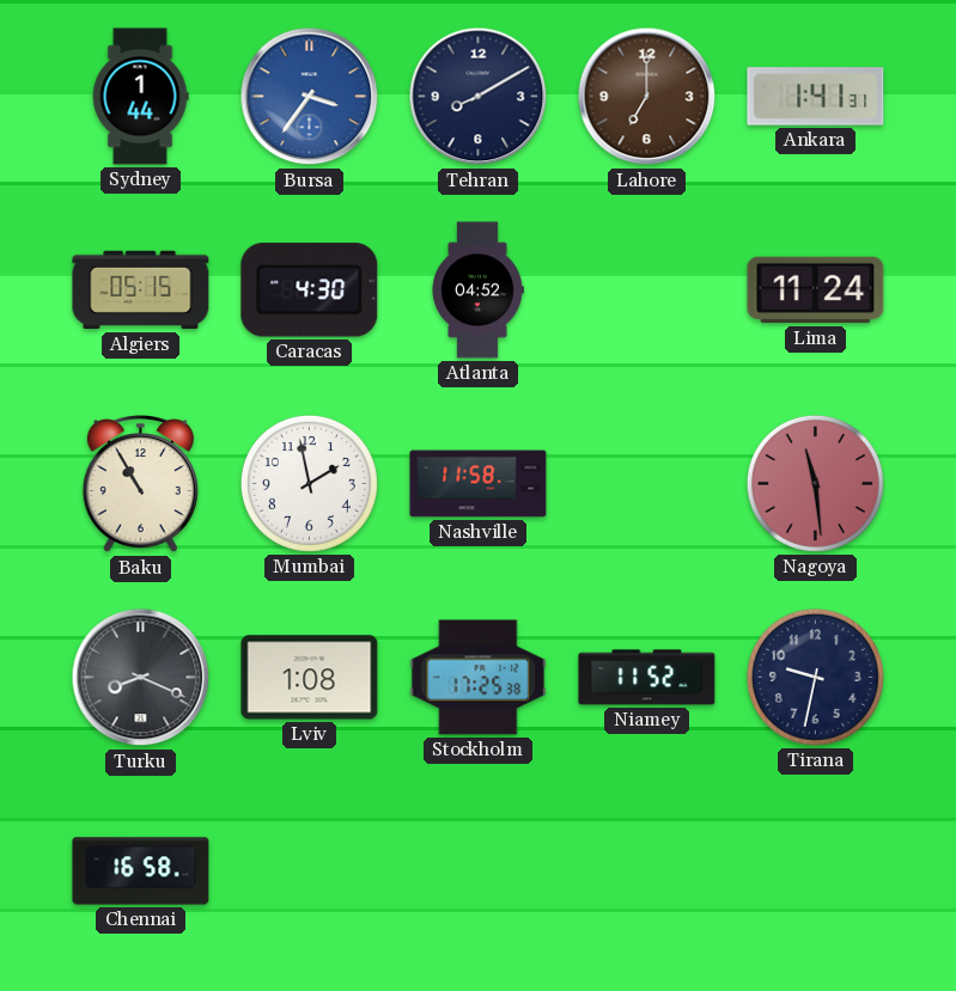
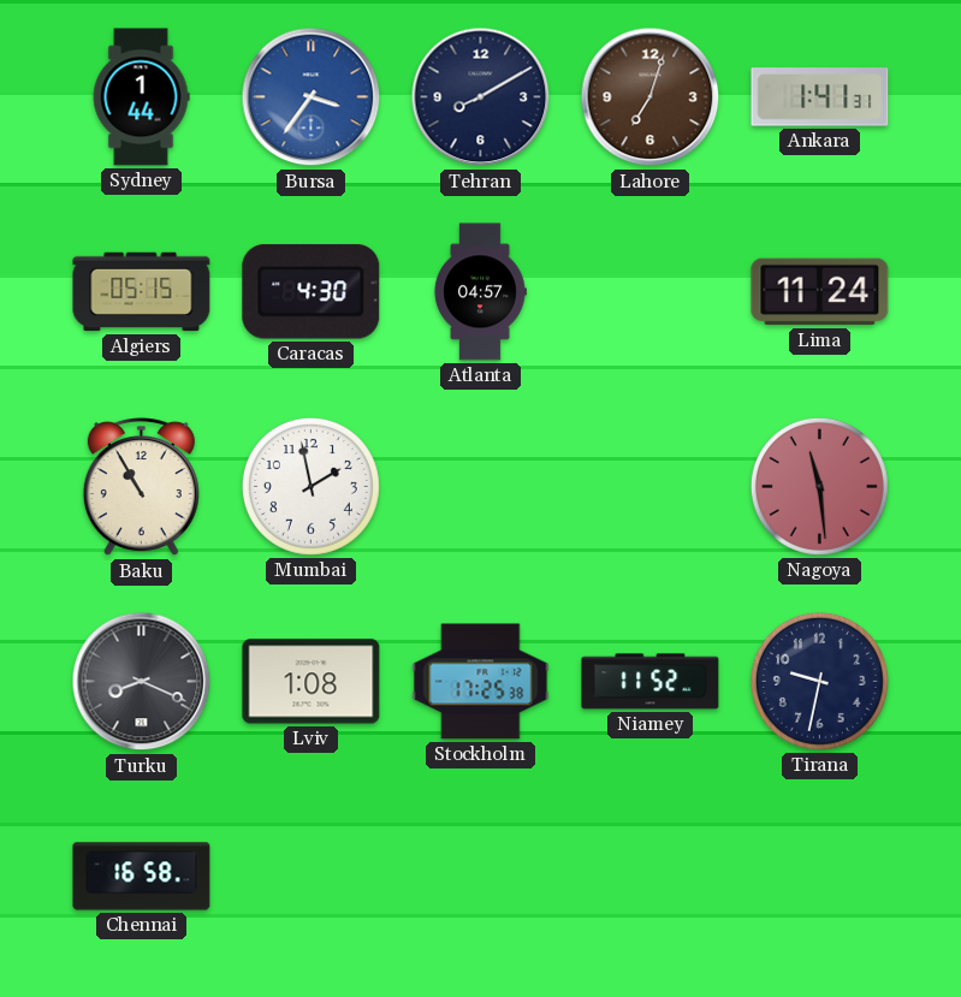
Lahore: 7:00 -> 7:03
Atlanta: 04:52 -> 04:57
Nashville: 11:58 -> none
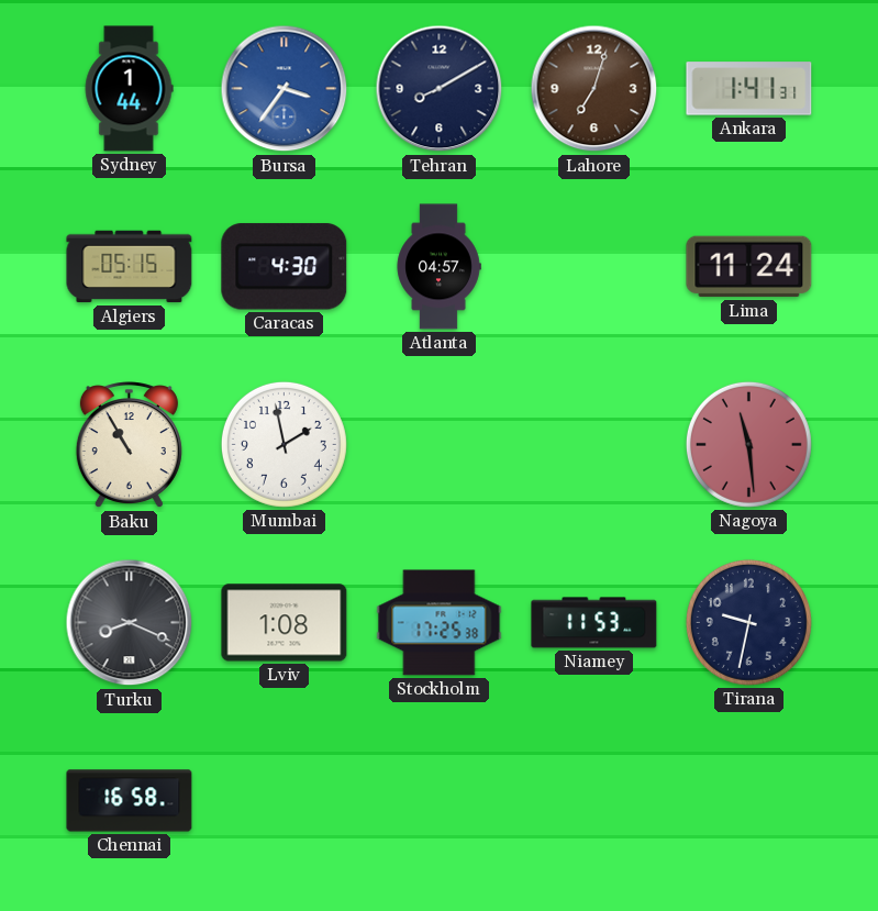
Niamey: 11:52 -> 11:53
